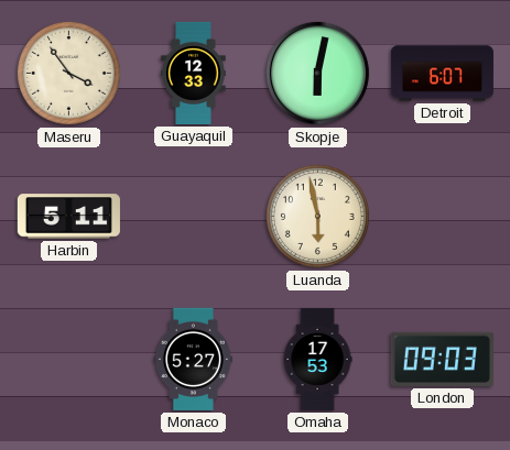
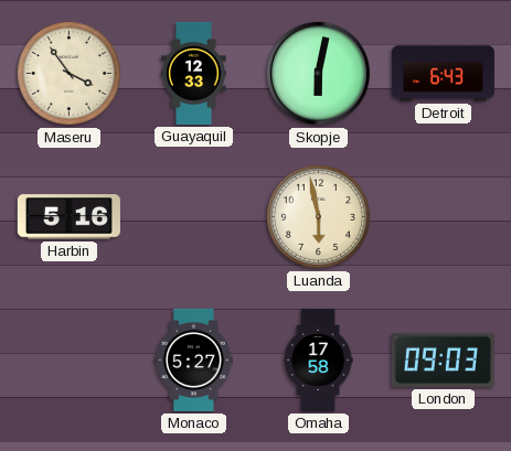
Detroit: 6:07 -> 6:43
Harbin: 5:11 -> 5:16
Omaha: 17:53 -> 17:58
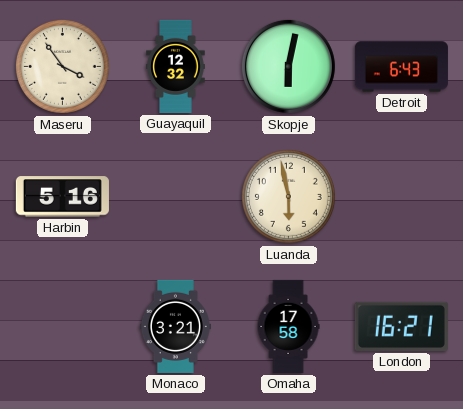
Guayaquil: 12:33 -> 12:32
Monaco: 5:27 -> 3:21
London: 09:03 -> 16:21
